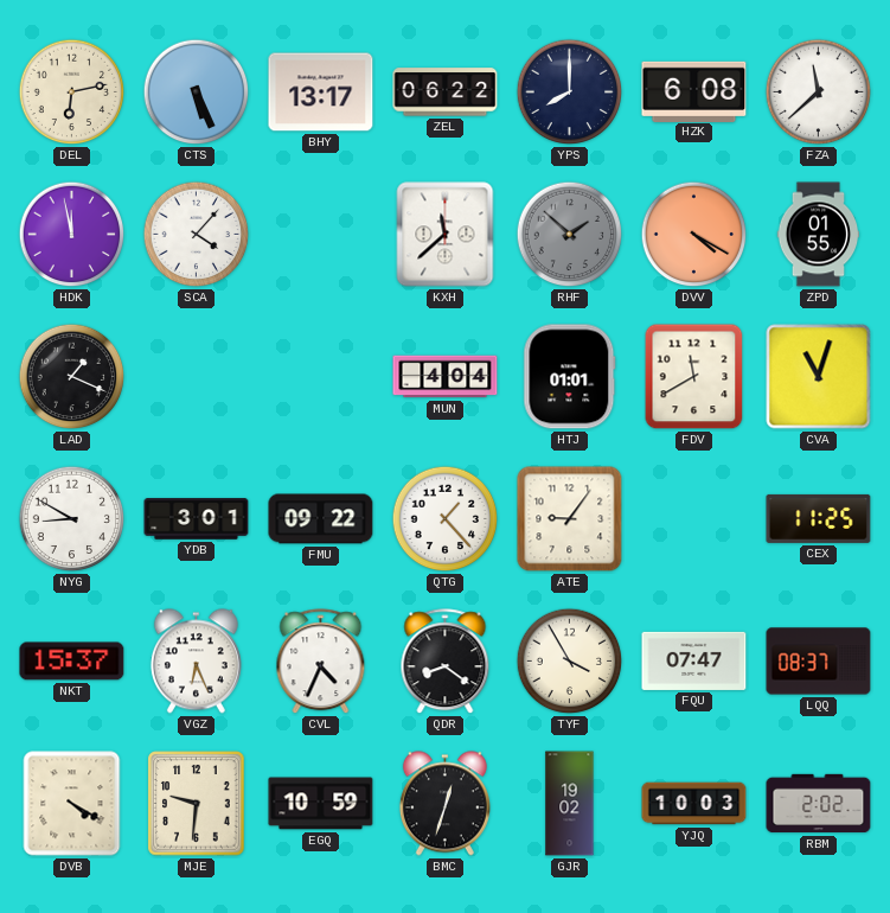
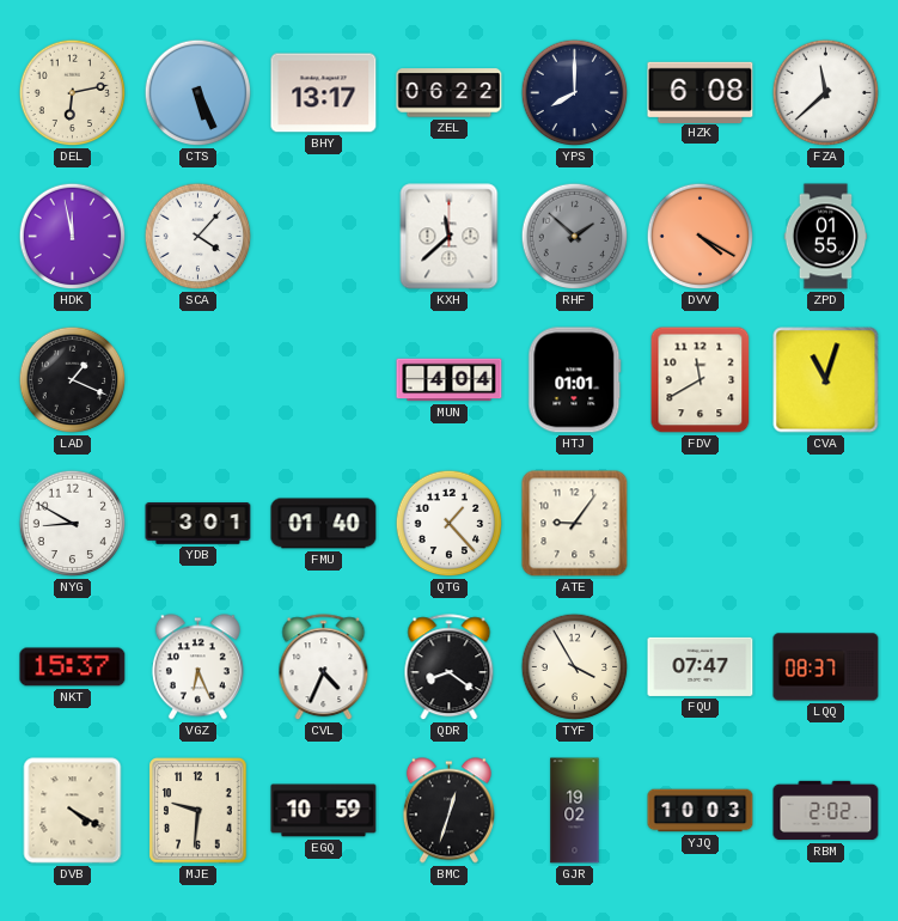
FMU: 09:22 -> 01:40
CEX: 11:25 -> none
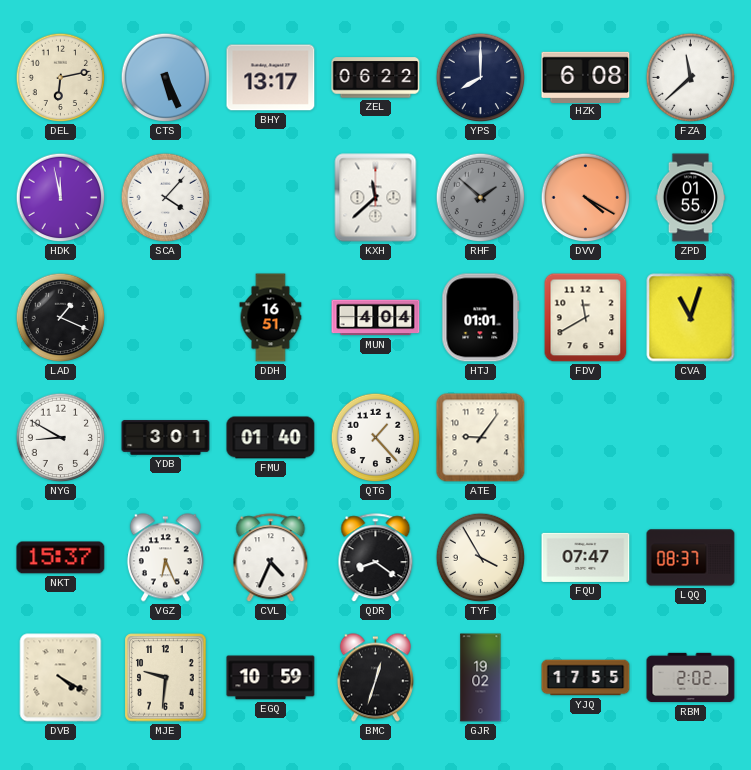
DDH: none -> 16:51
YJQ: 10:03 -> 17:55
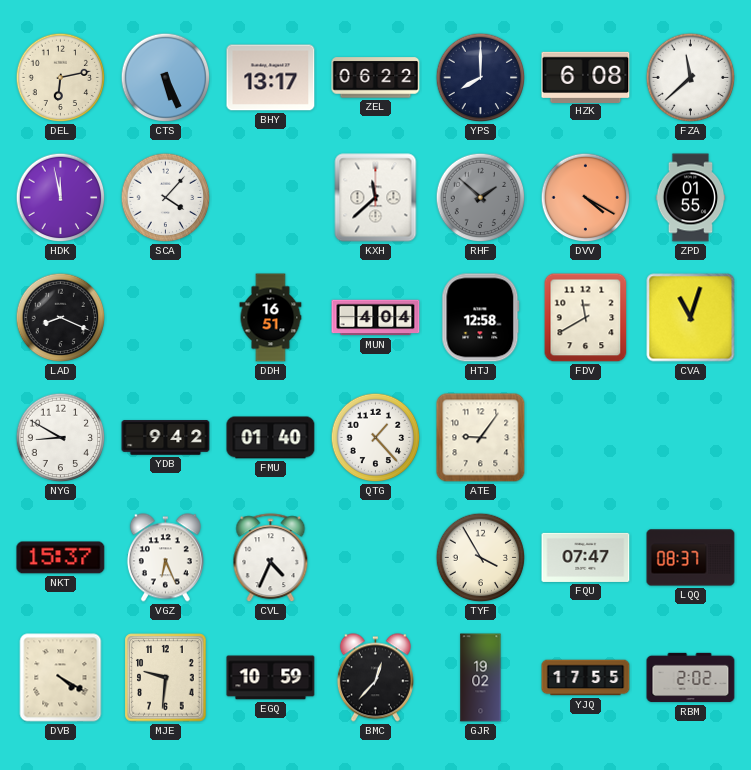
LAD: 1:19 -> 8:19
HTJ: 01:01 -> 12:58
YDB: 3:01 -> 9:42
QDR: 8:21 -> none
BMC: 12:33 -> 12:37
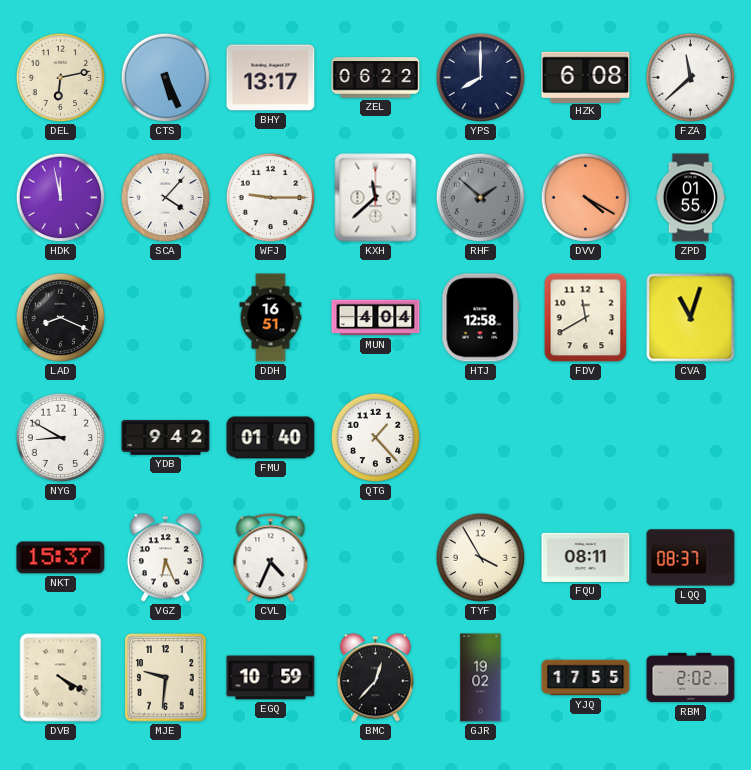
WFJ: none -> 9:15
ATE: 9:06 -> none
FQU: 07:47 -> 08:11
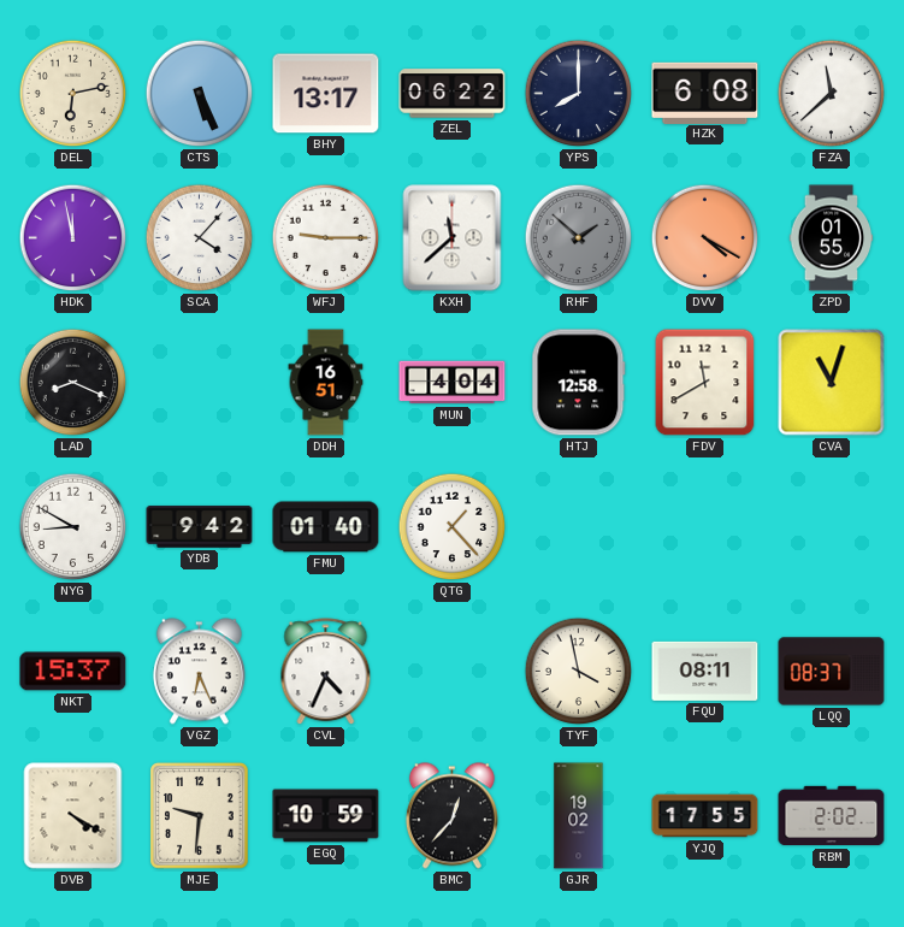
TYF: 3:55 -> 3:58
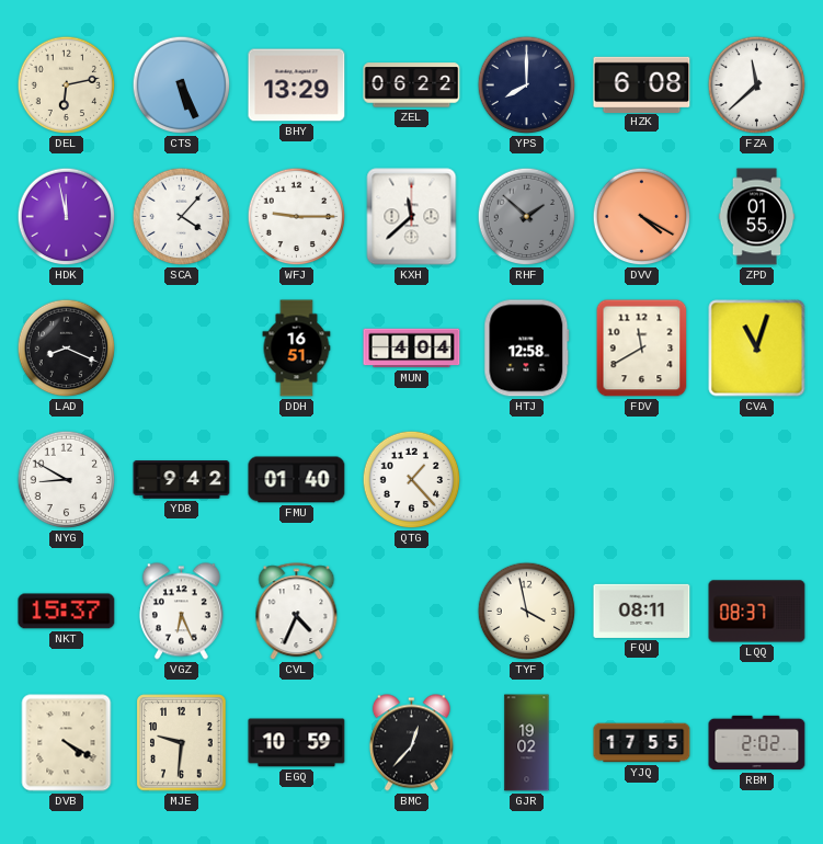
BHY: 13:17 -> 13:29
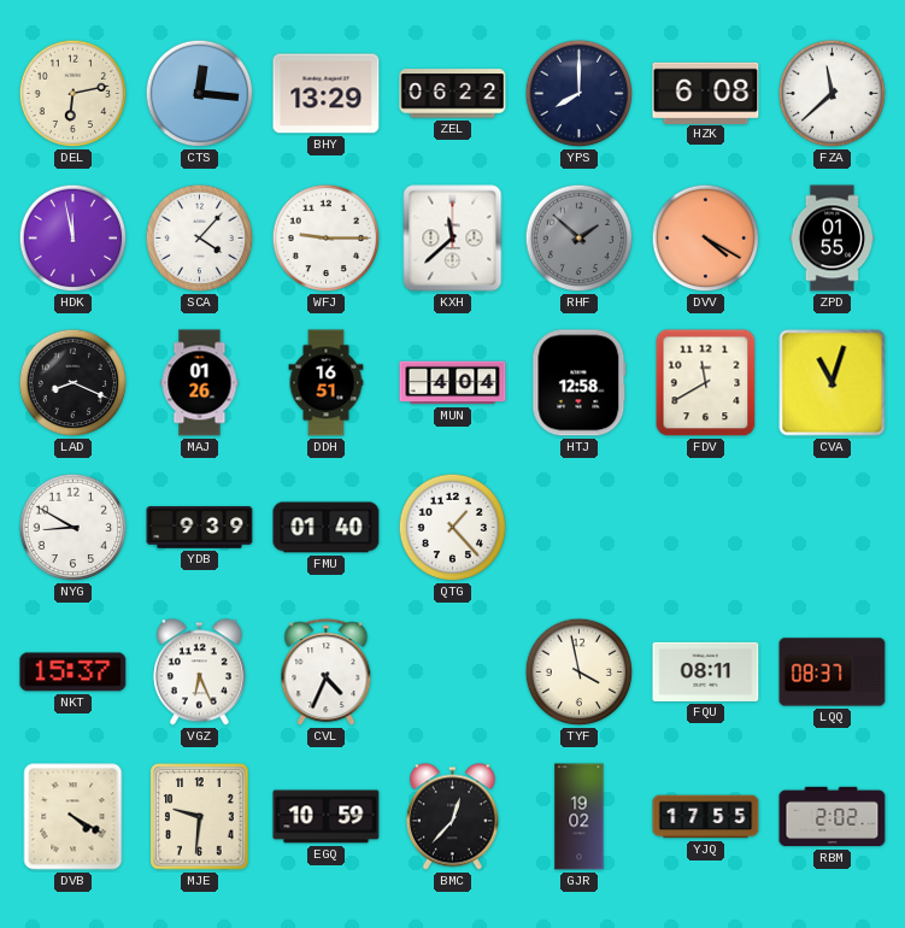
CTS: 5:26 -> 12:16
MAJ: none -> 01:26
YDB: 9:42 -> 9:39
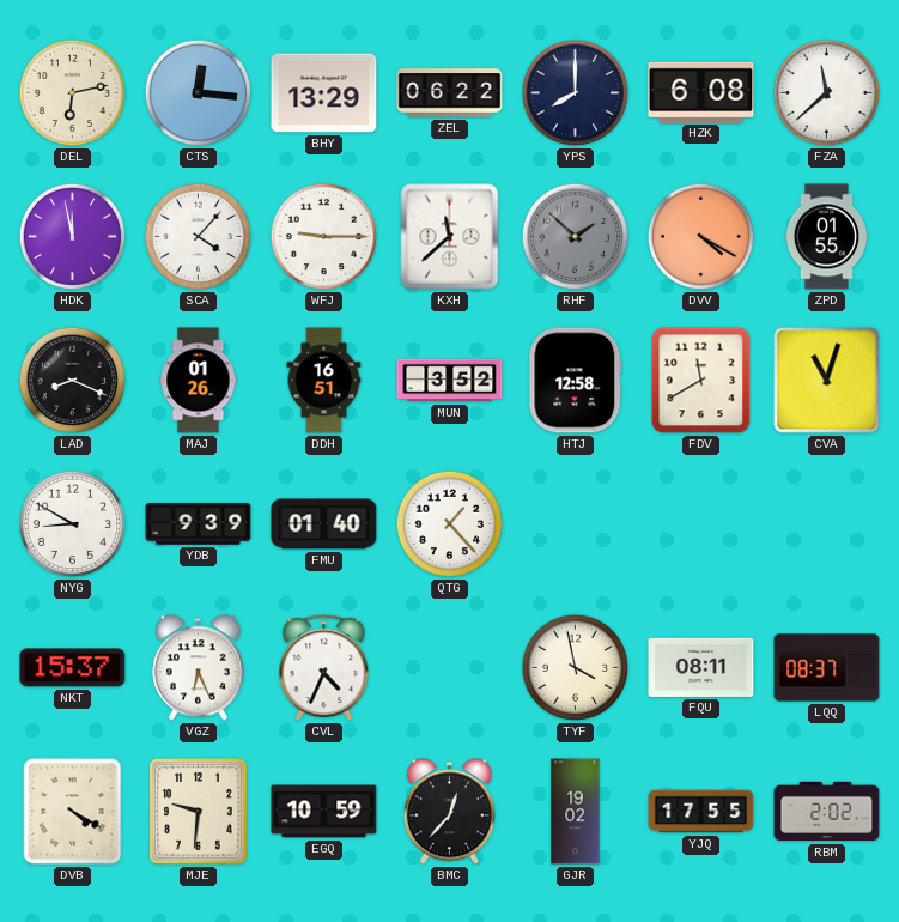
MUN: 4:04 -> 3:52
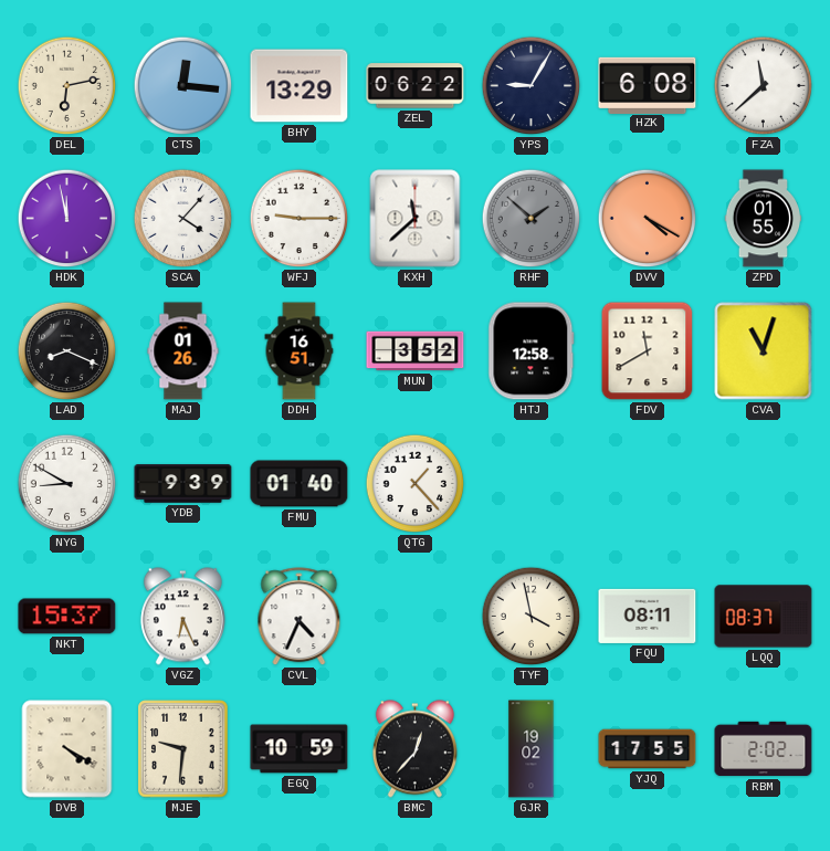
YPS: 8:00 -> 9:05
